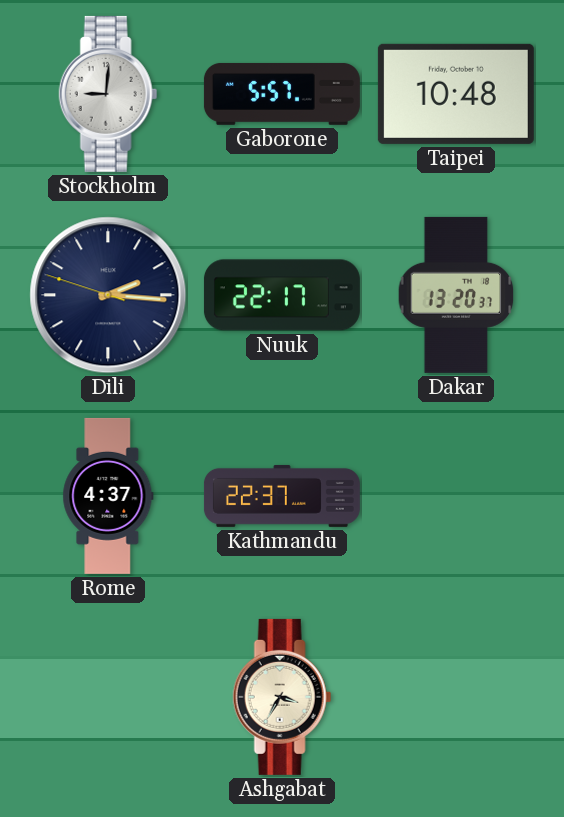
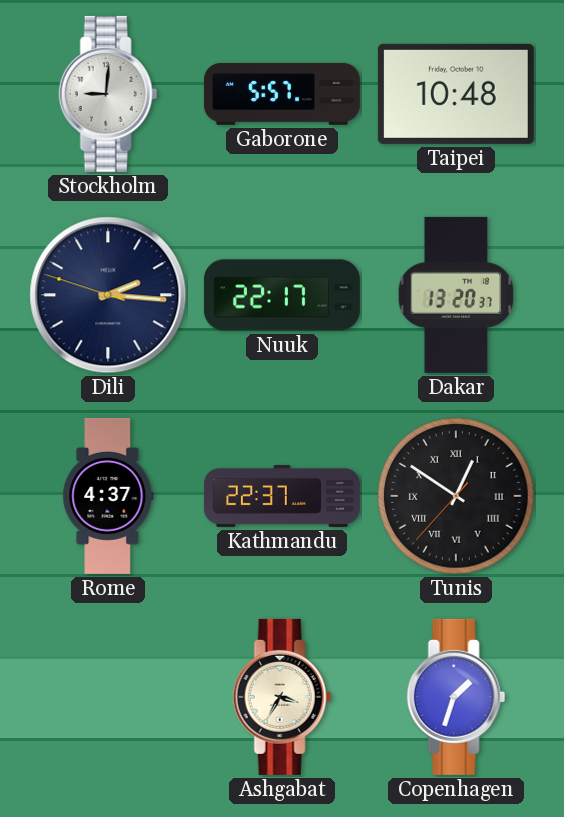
Tunis: none -> 12:50
Copenhagen: none -> 1:33
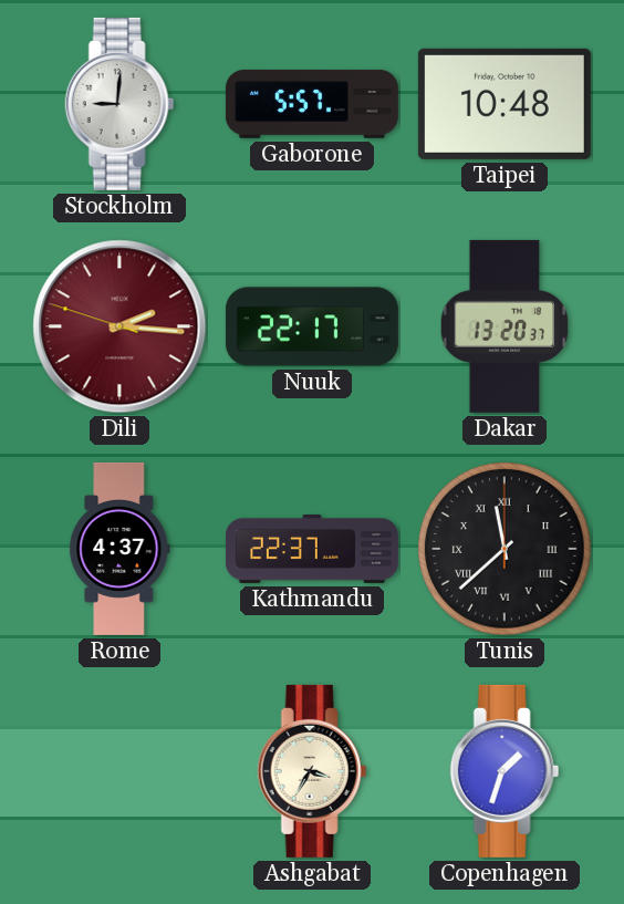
Dili dial: navy -> burgundy
Tunis: 12:50 -> 11:38
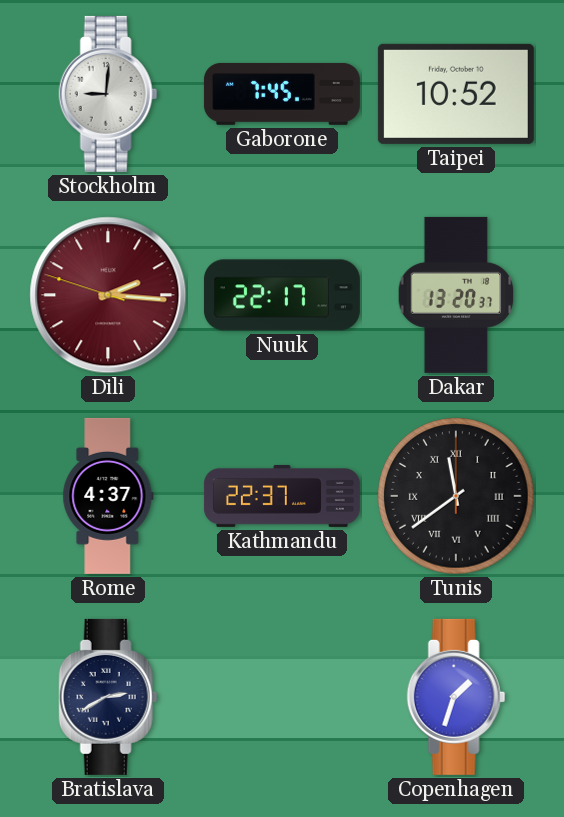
Gaborone: 5:57 -> 7:45
Taipei: 10:48 -> 10:52
Tunis: 11:38 -> 11:39
Bratislava: none -> 2:40
Ashgabat: 3:35 -> none
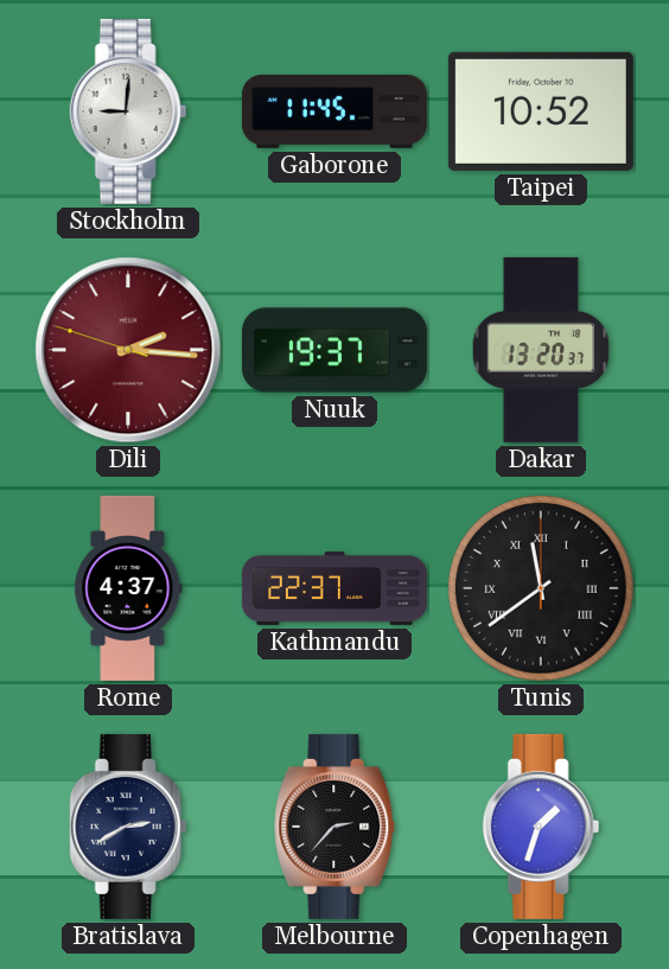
Gaborone: 7:45 -> 11:45
Nuuk: 22:17 -> 19:37
Melbourne: none -> 2:37
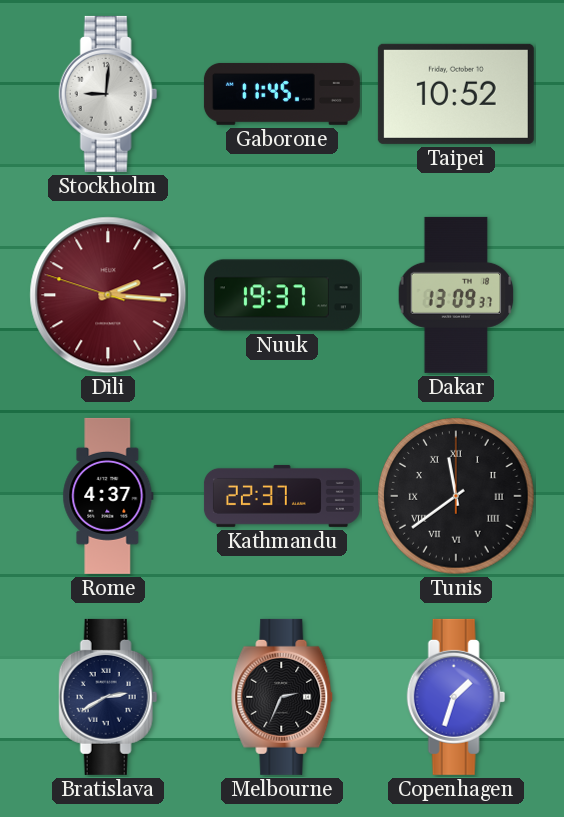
Dakar: 13:20 -> 13:09
Melbourne: 2:37 -> 2:34
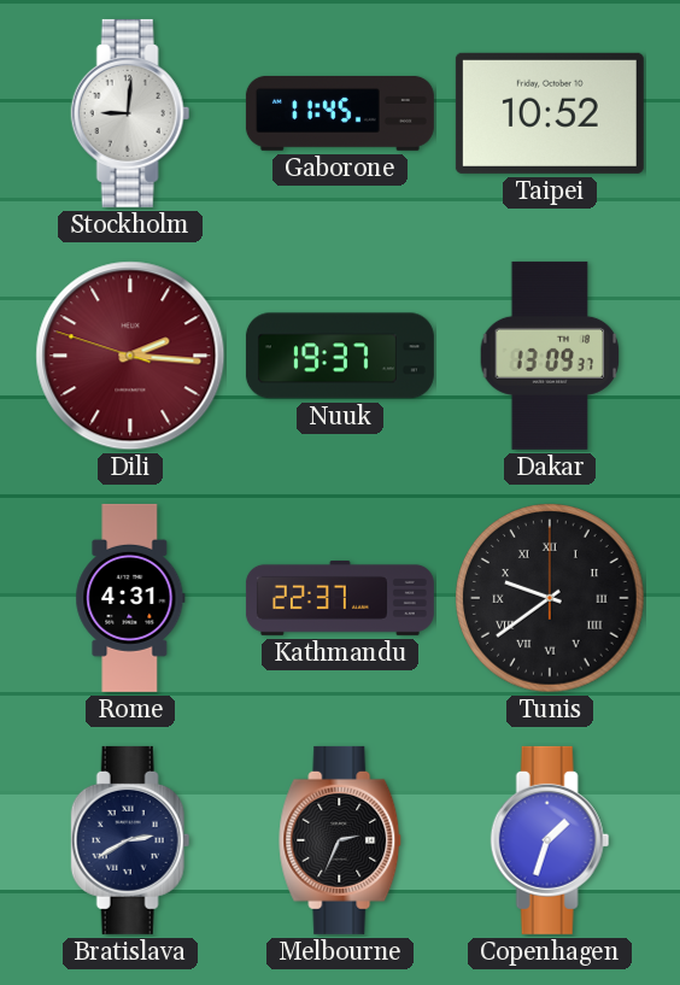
Rome: 4:37 -> 4:31
Tunis: 11:39 -> 9:39
